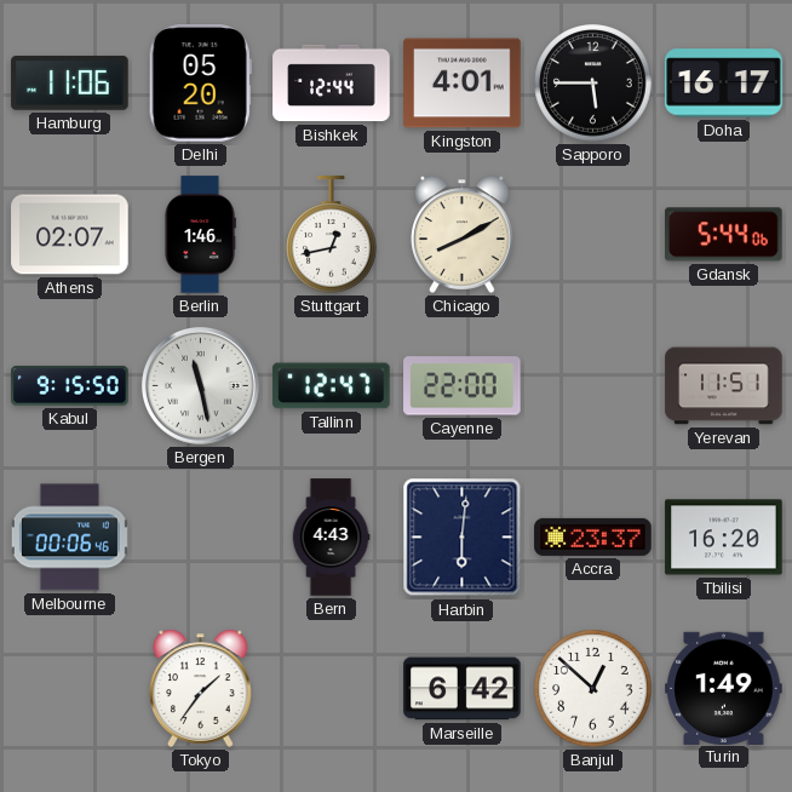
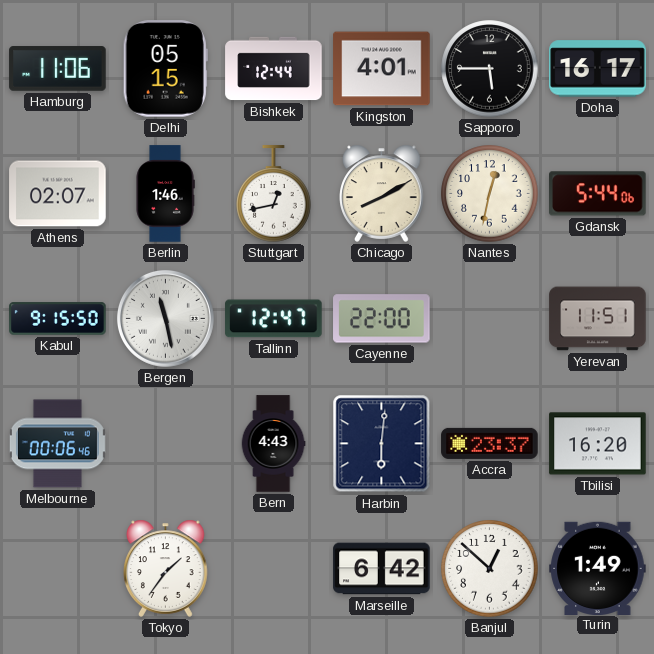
Delhi: 05:20 -> 05:15
Nantes: none -> 12:32
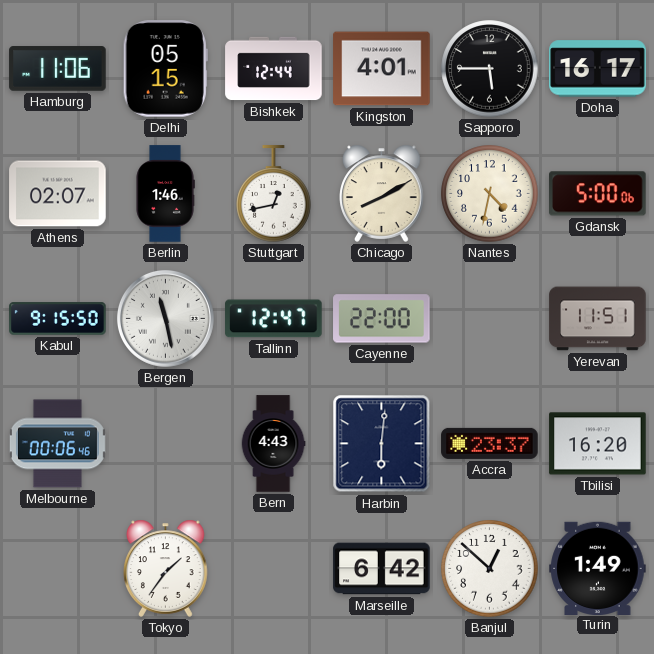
Nantes: 12:32 -> 4:32
Gdansk: 5:44 -> 5:00
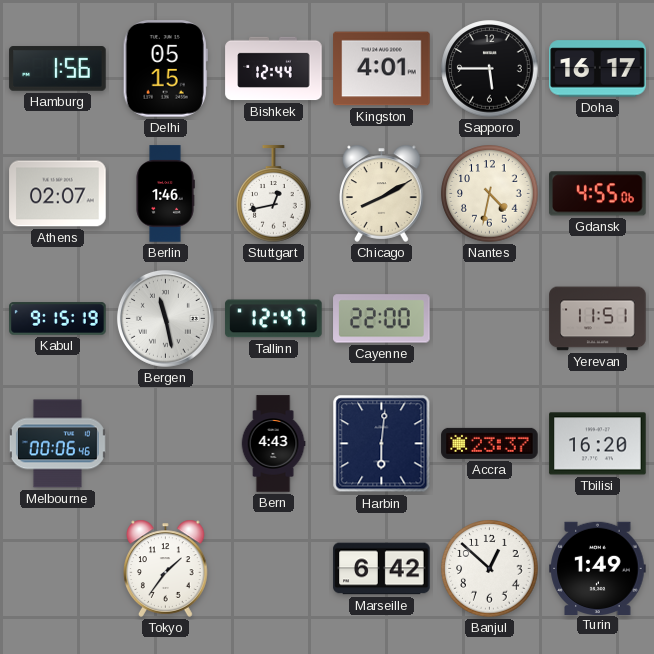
Hamburg: 11:06 -> 1:56
Gdansk: 5:00 -> 4:55
Kabul: 9:15:50 -> 9:15:19
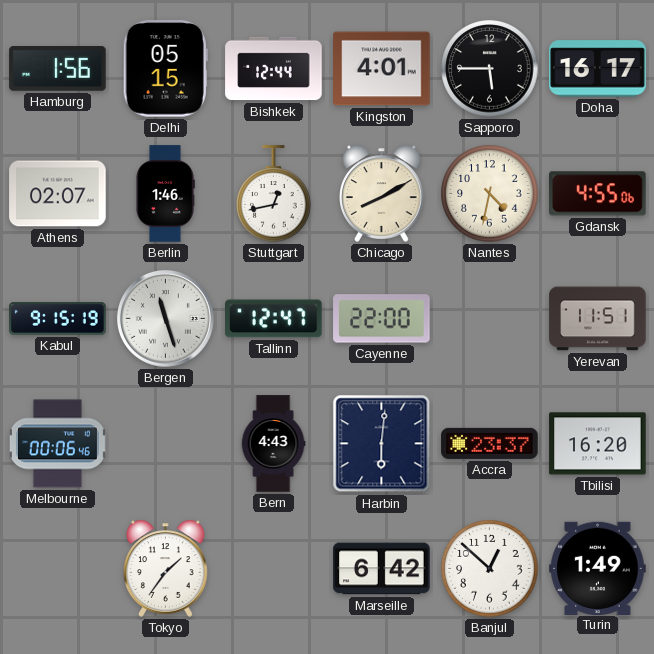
Bergen: 11:28 -> 11:27
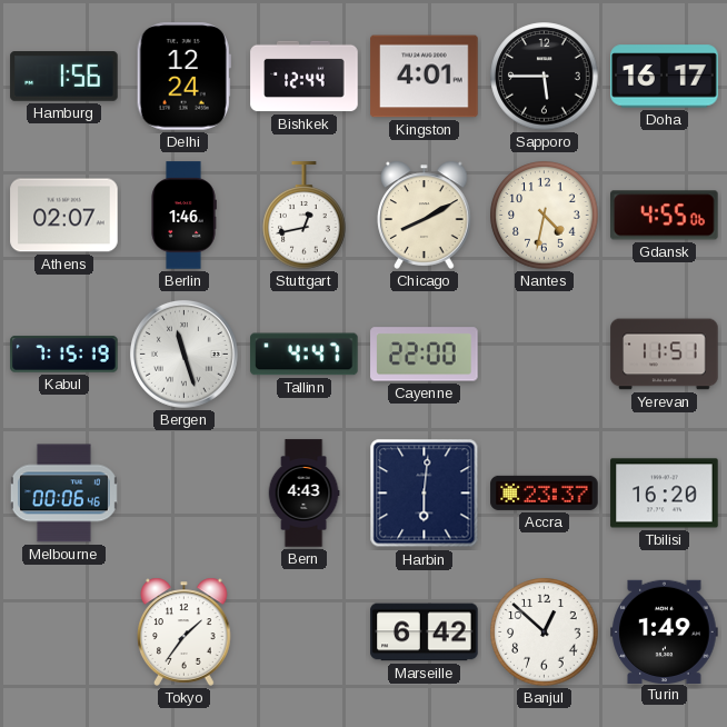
Delhi: 05:15 -> 12:24
Kabul: 9:15 -> 7:15
Tallinn: 12:47 -> 4:47
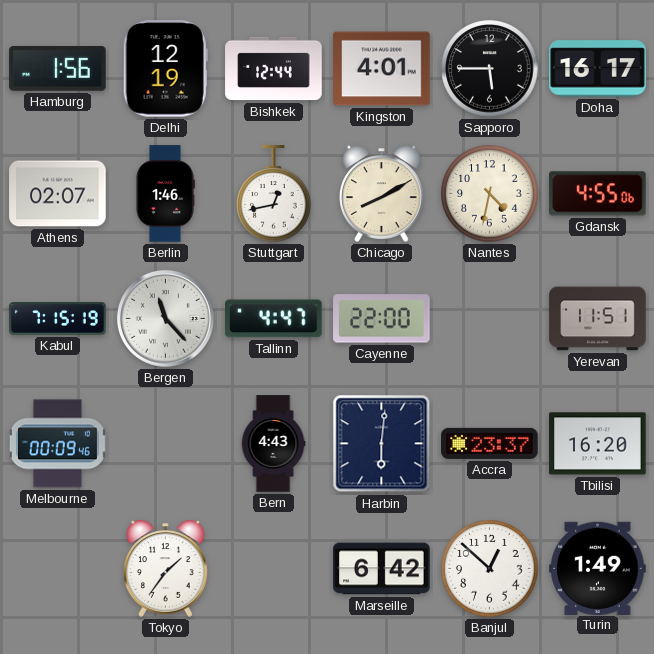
Delhi: 12:24 -> 12:19
Bergen: 11:27 -> 11:23
Melbourne: 00:06 -> 00:09
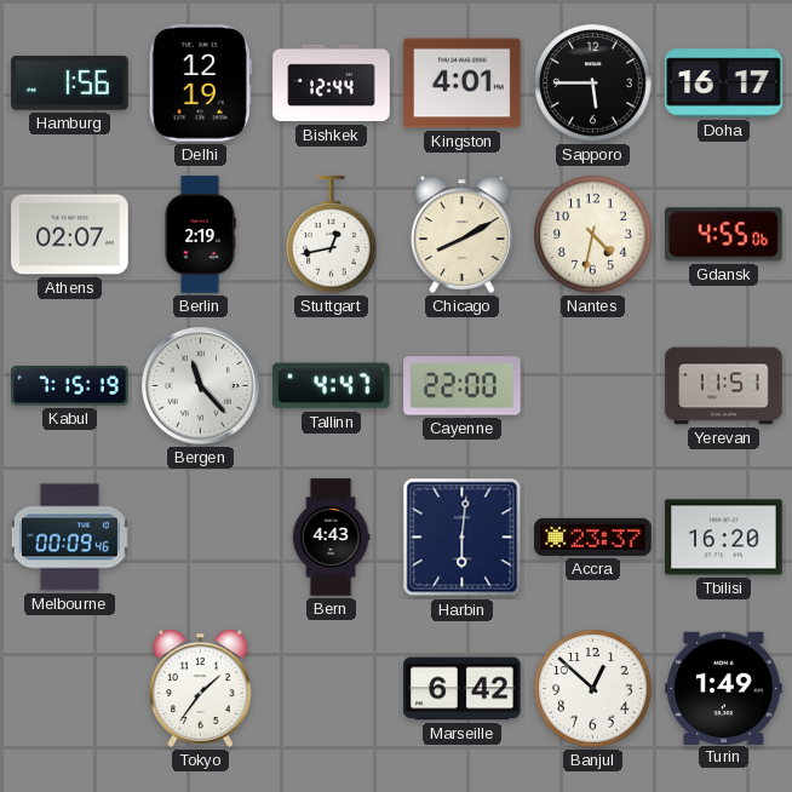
Berlin: 1:46 -> 2:19
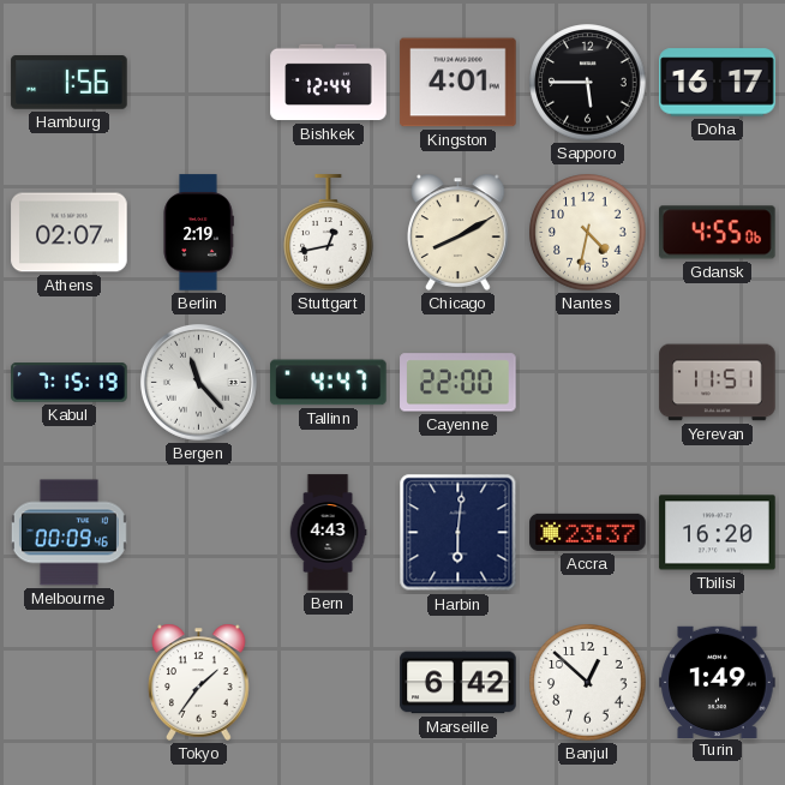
Delhi: 12:19 -> none
